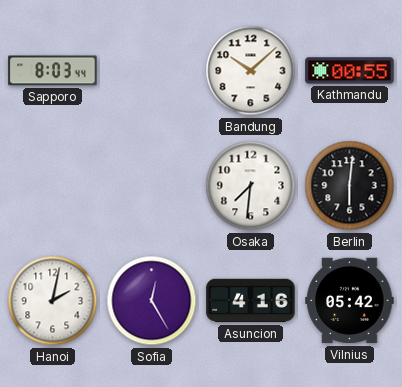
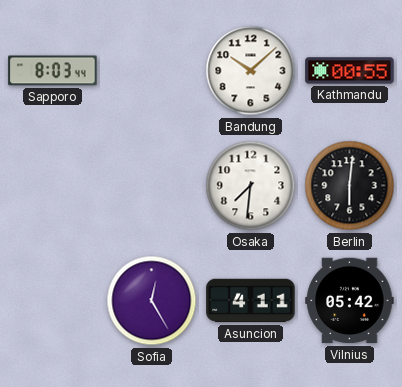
Hanoi: 2:02 -> none
Asuncion: 4:16 -> 4:11
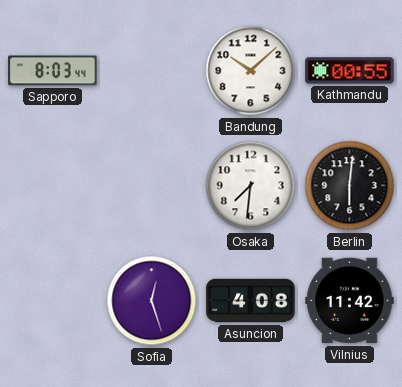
Sofia: 12:25 -> 12:27
Asuncion: 4:11 -> 4:08
Vilnius: 05:42 -> 11:42
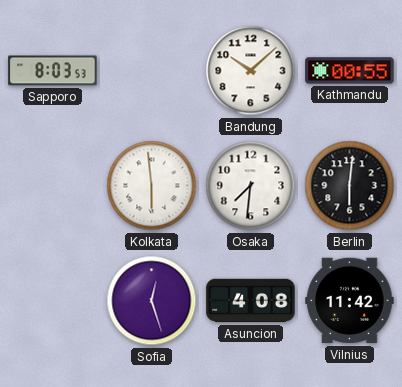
Sapporo: 8:03:44 -> 8:03:53
Kolkata: none -> 5:59
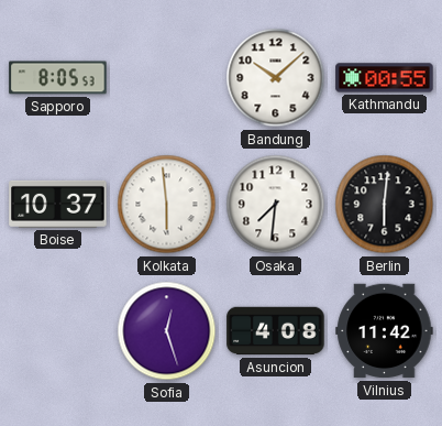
Sapporo: 8:03 -> 8:05
Boise: none -> 10:37
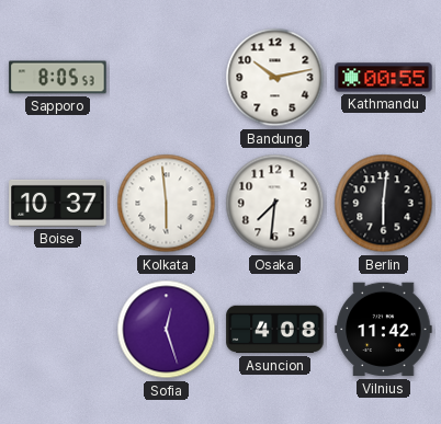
Bandung: 10:08 -> 10:13
